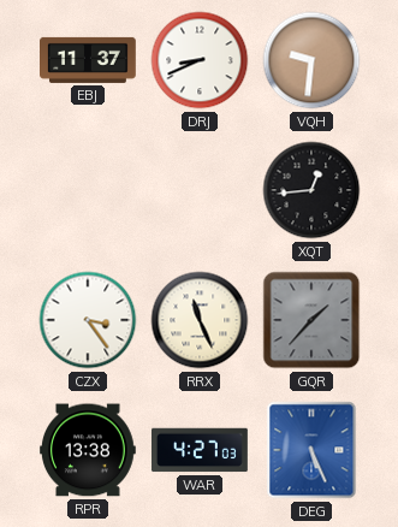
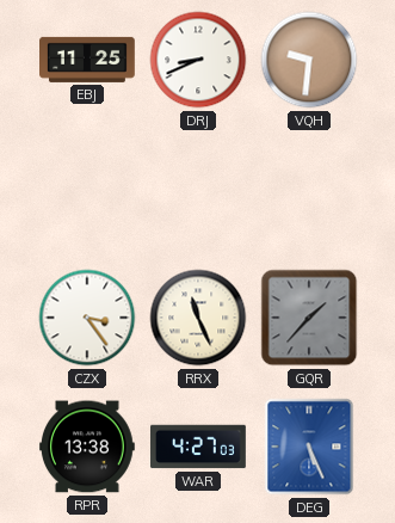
EBJ: 11:37 -> 11:25
XQT: 12:44 -> none
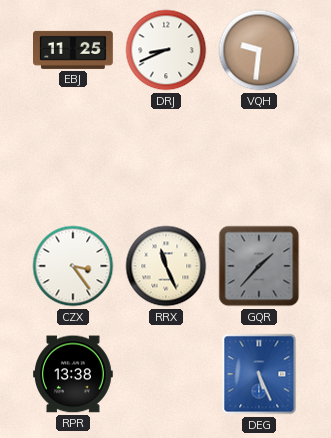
WAR: 4:27 -> none
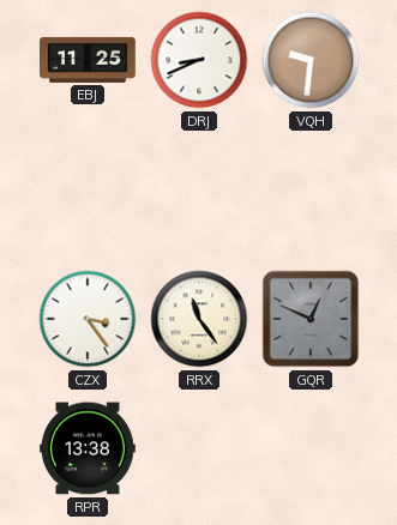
RRX: 11:26 -> 11:24
GQR: 1:37 -> 12:49
DEG: 5:26 -> none
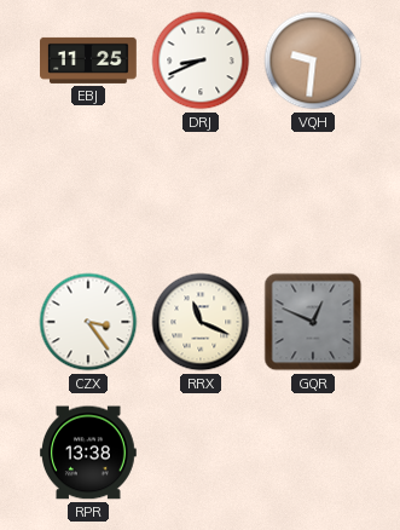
RRX: 11:24 -> 11:19
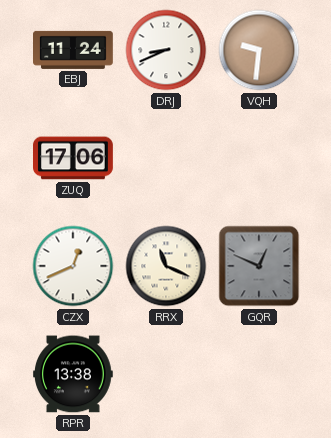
EBJ: 11:25 -> 11:24
ZUQ: none -> 17:06
CZX: 3:24 -> 12:41
